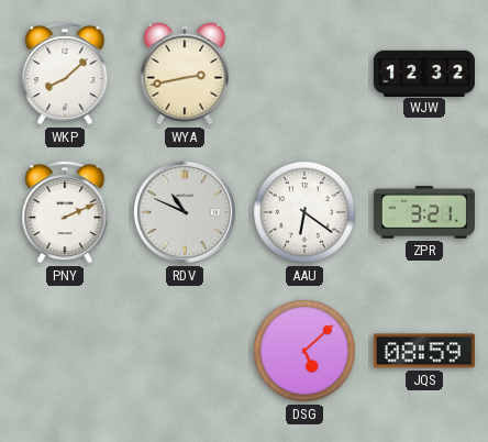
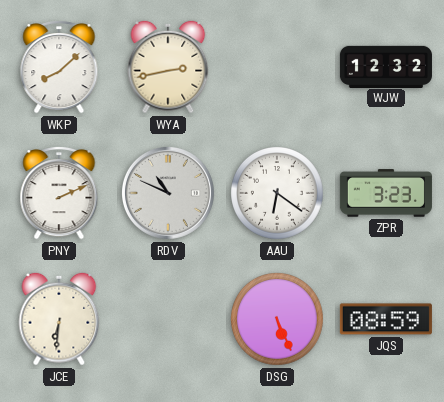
ZPR: 3:21 -> 3:23
JCE: none -> 6:31
DSG: 5:08 -> 5:26
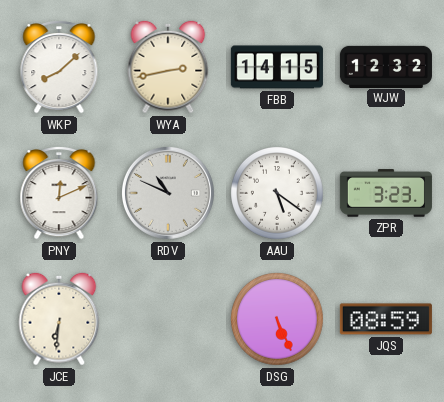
FBB: none -> 14:15
PNY: 2:11 -> 12:11
AAU: 6:21 -> 5:21
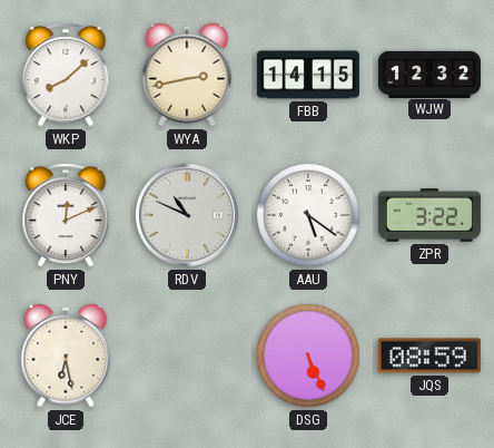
ZPR: 3:23 -> 3:22
JCE: 6:31 -> 6:28
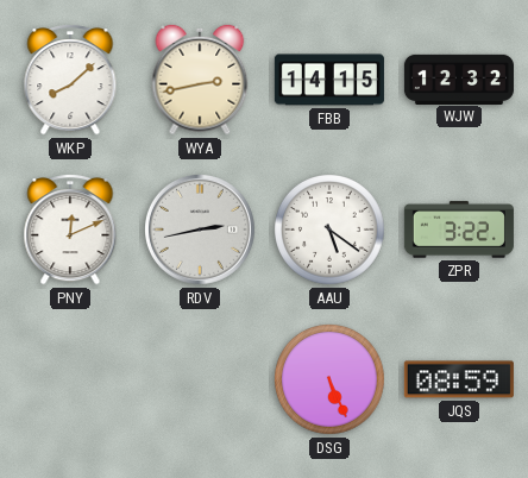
RDV: 10:49 -> 2:43
JCE: 6:28 -> none
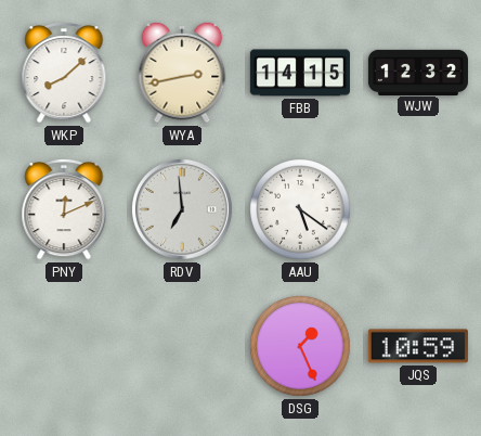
RDV: 2:43 -> 6:59
ZPR: 3:22 -> none
DSG: 5:26 -> 1:26
JQS: 08:59 -> 10:59
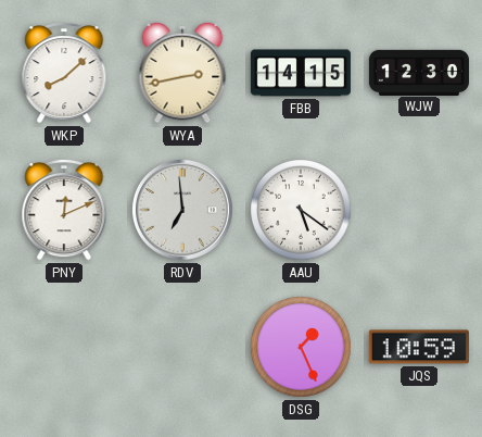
WJW: 12:32 -> 12:30
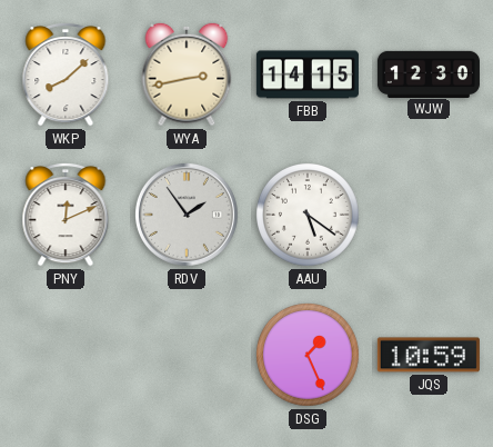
RDV: 6:59 -> 1:54
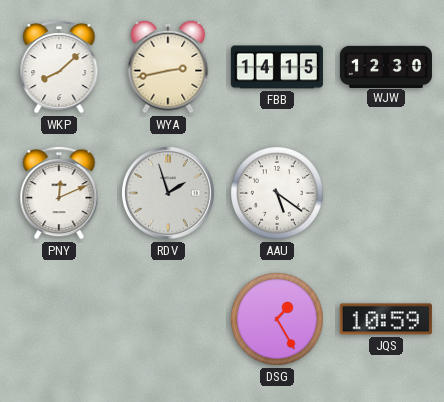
RDV: 1:54 -> 1:57
DSG: 1:26 -> 1:25
